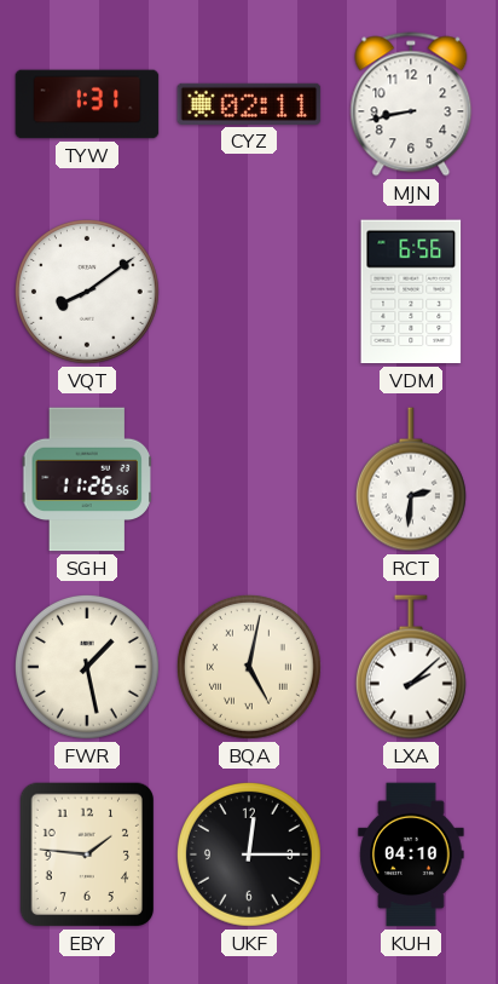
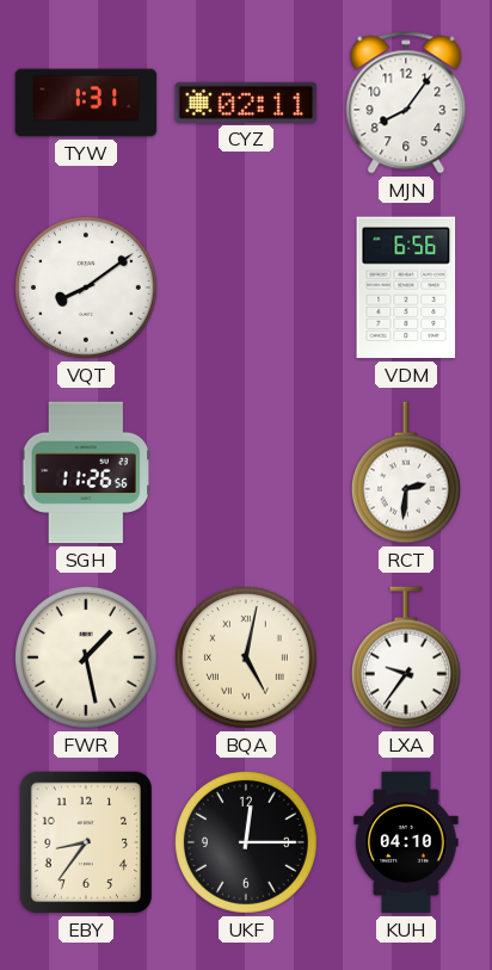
MJN: 8:43 -> 8:06
LXA: 2:08 -> 9:36
EBY: 1:46 -> 8:36
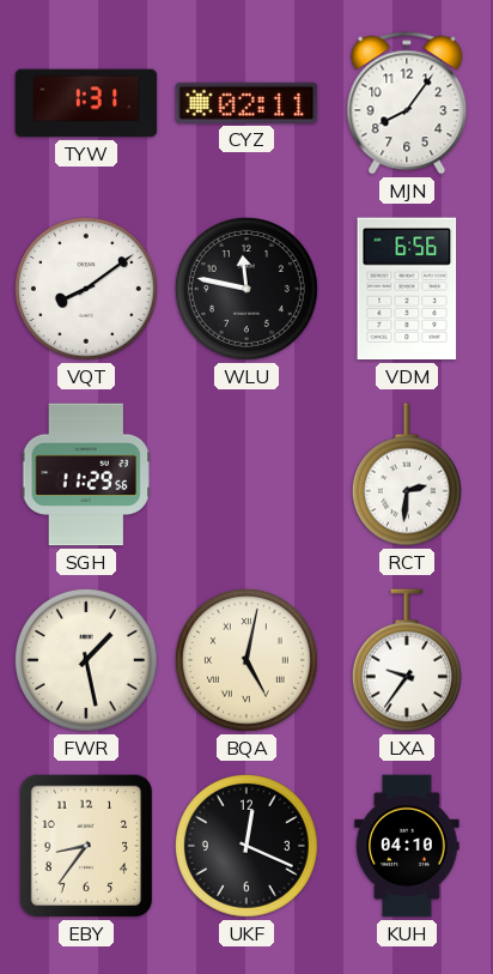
WLU: none -> 11:47
SGH: 11:26 -> 11:29
UKF: 12:15 -> 12:19
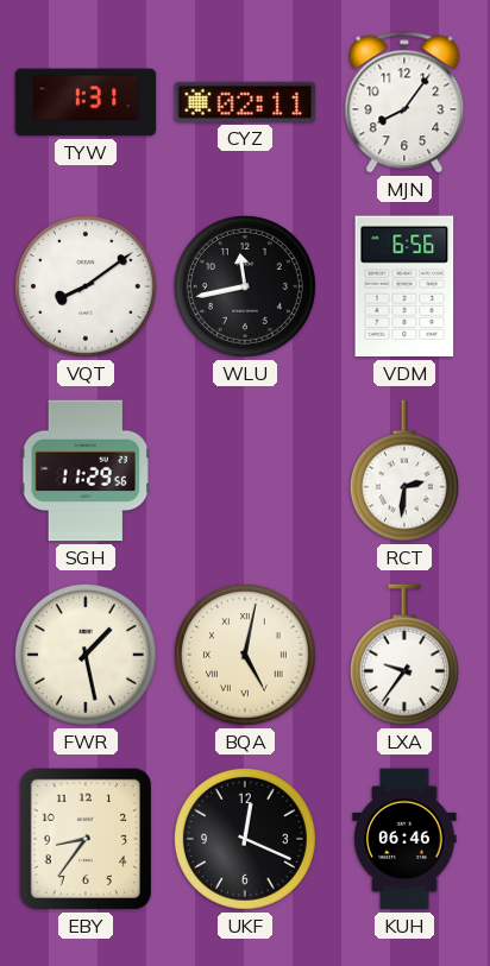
WLU: 11:47 -> 11:43
KUH: 04:10 -> 06:46
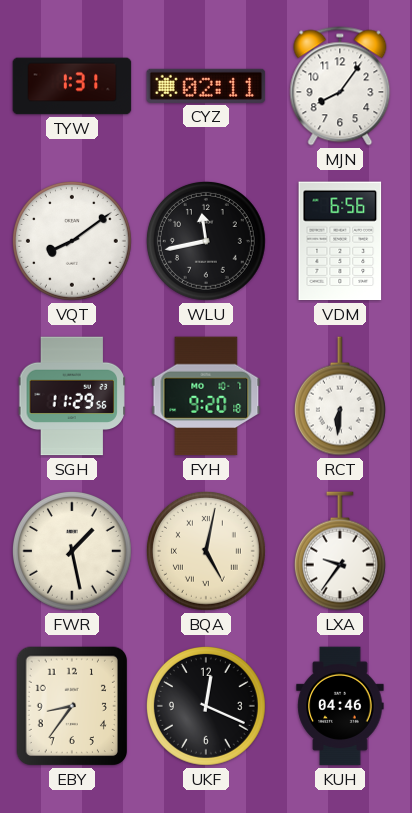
FYH: none -> 9:20
RCT: 2:31 -> 6:31
KUH: 06:46 -> 04:46
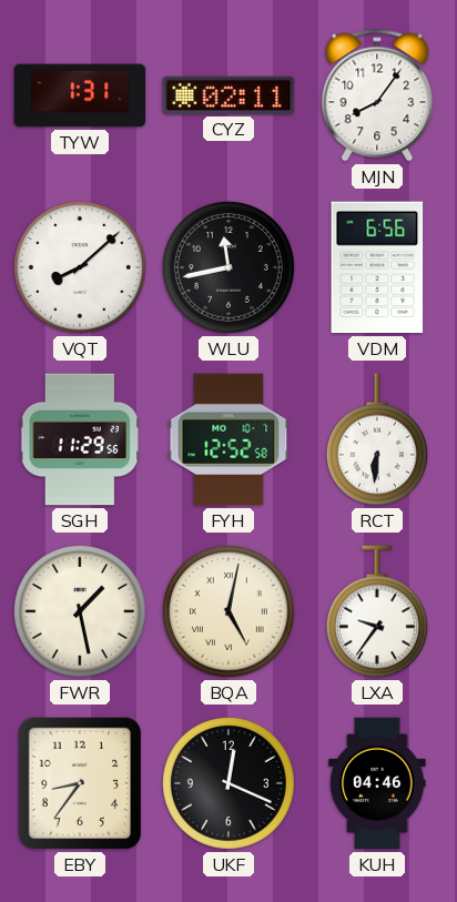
VQT: 8:09 -> 8:08
FYH: 9:20 -> 12:52
